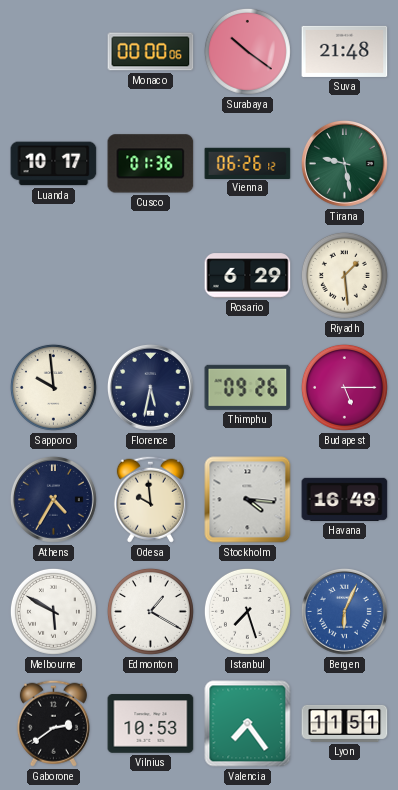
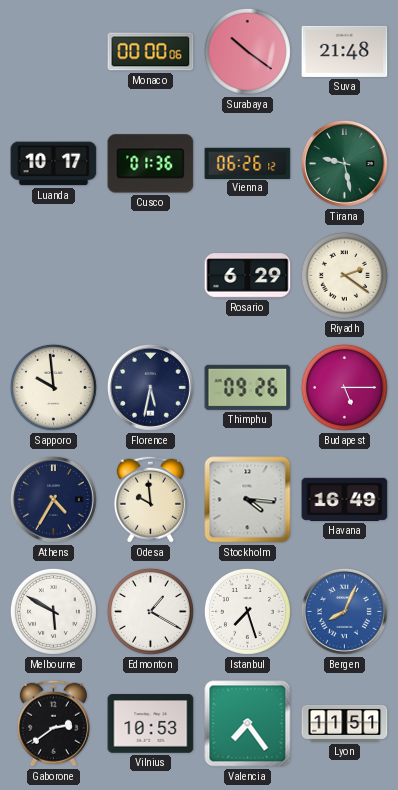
Riyadh: 1:29 -> 2:21
Bergen: 6:04 -> 8:04
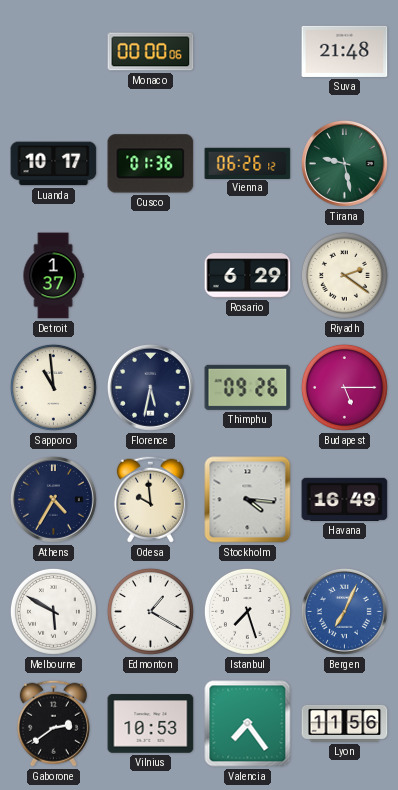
Surabaya: 10:21 -> none
Detroit: none -> 1:37
Sapporo: 9:59 -> 10:59
Bergen: 8:04 -> 7:04
Lyon: 11:51 -> 11:56
